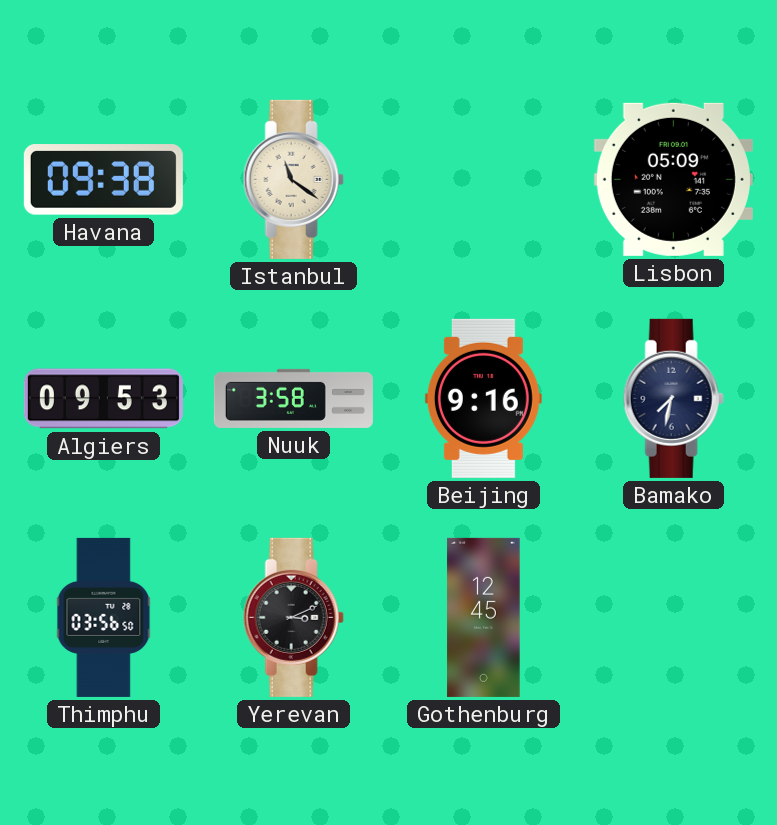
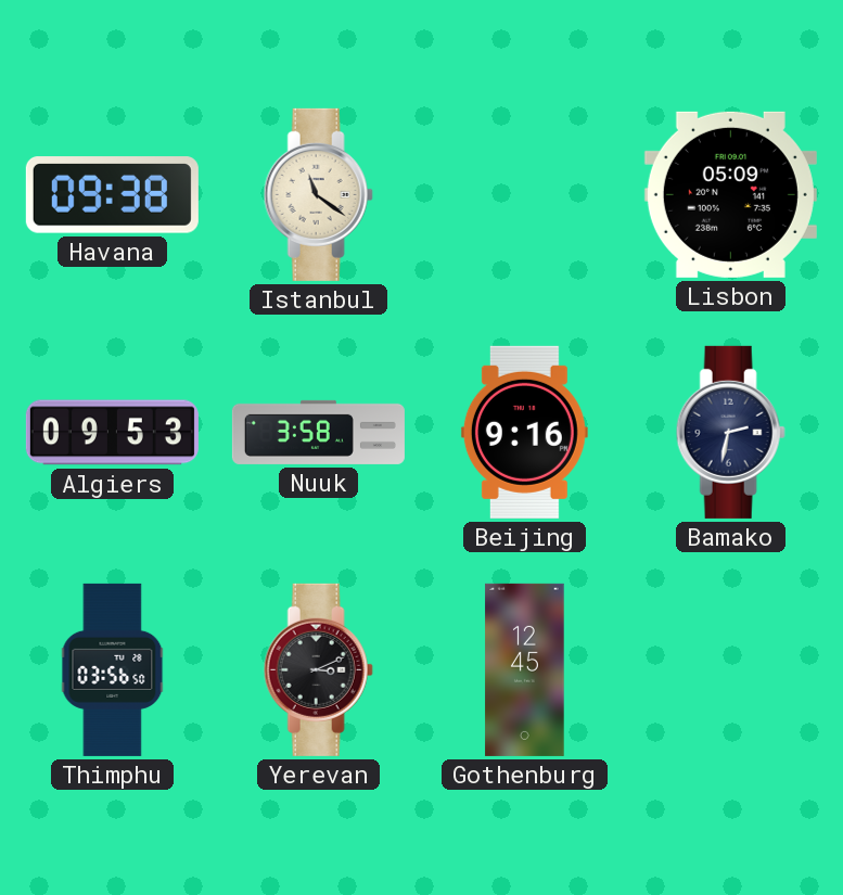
Bamako: 7:32 -> 2:32
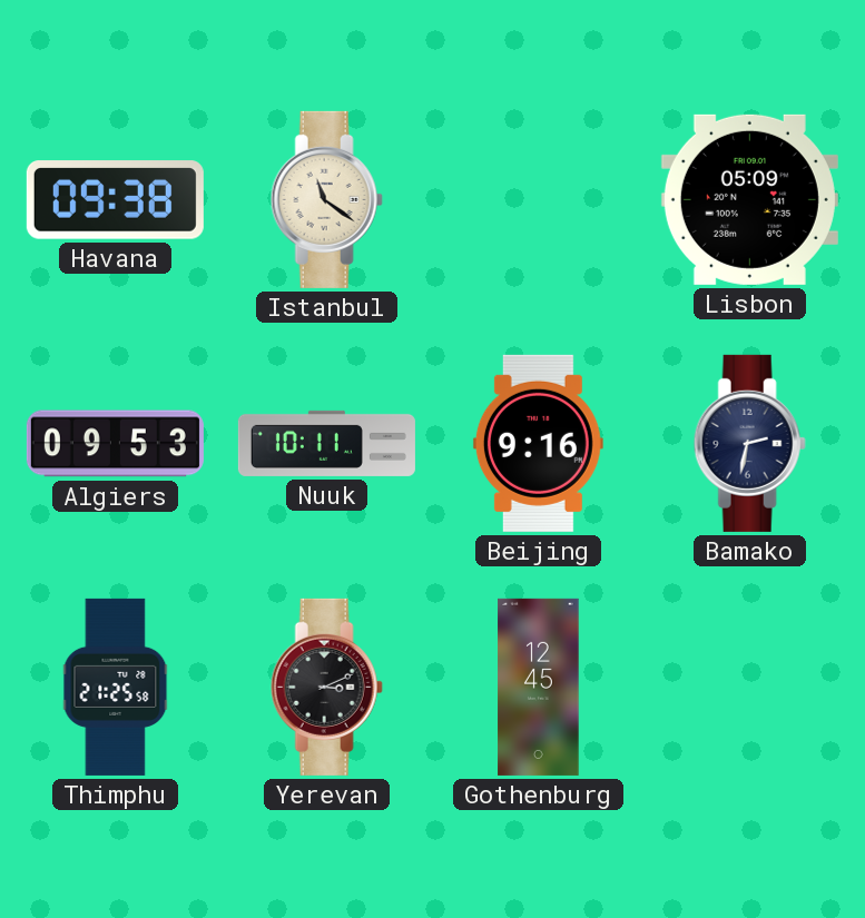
Nuuk: 3:58 -> 10:11
Thimphu: 03:56 -> 21:25
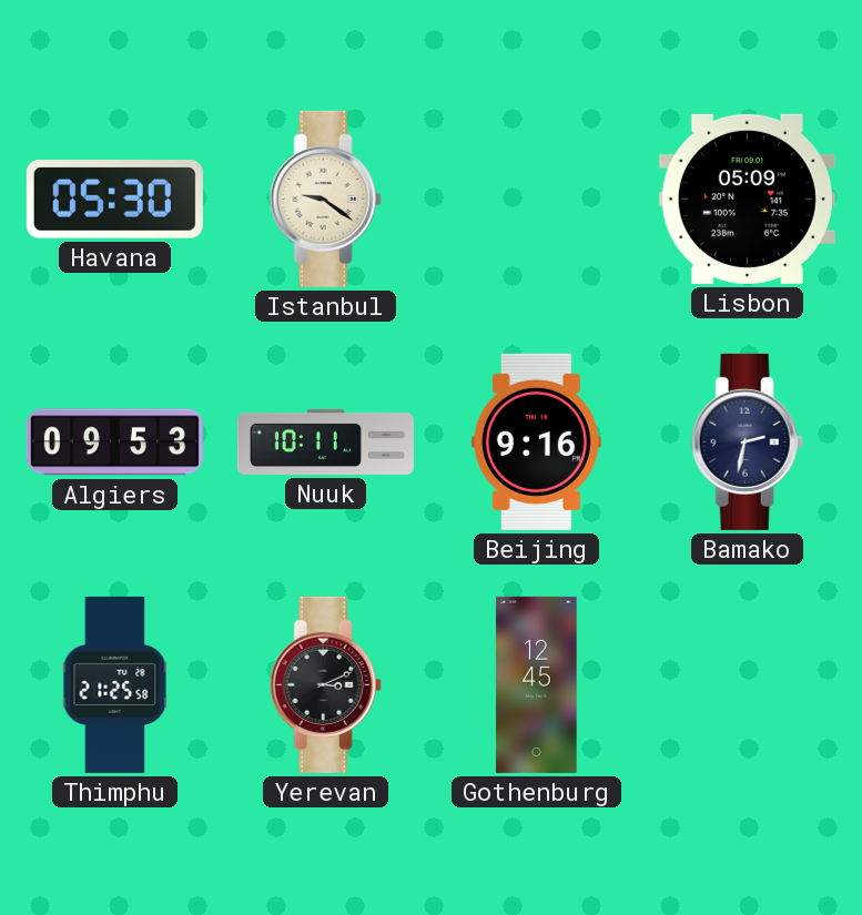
Havana: 09:38 -> 05:30
Istanbul: 11:21 -> 9:21
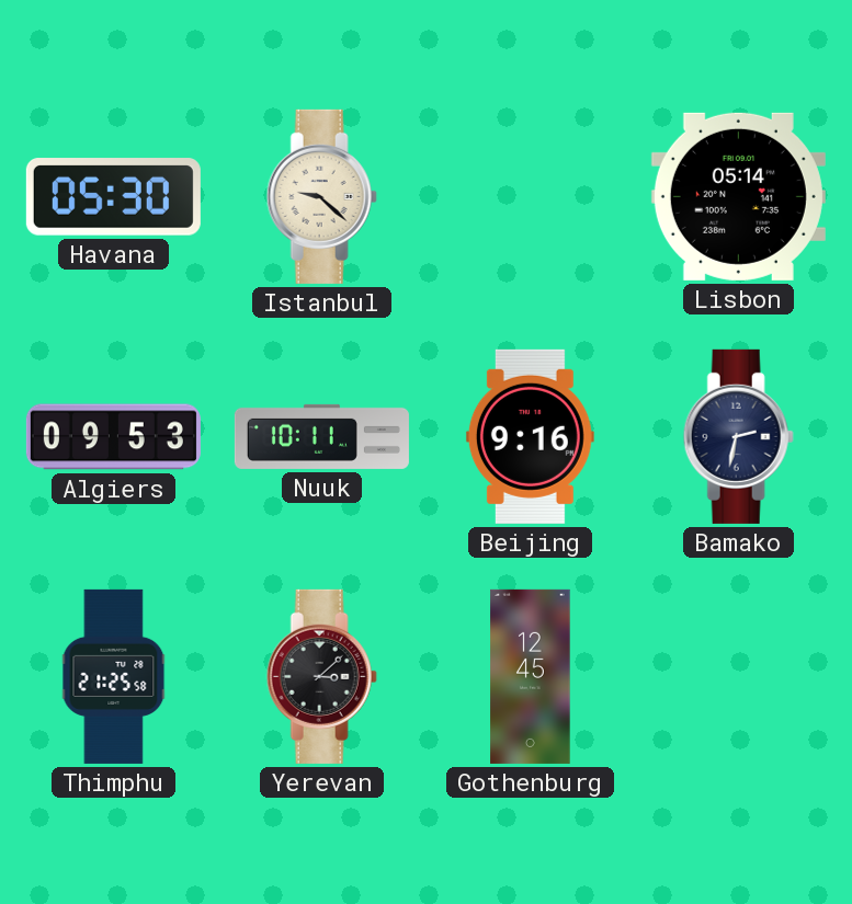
Istanbul: 9:21 -> 9:22
Lisbon: 05:09 -> 05:14
Yerevan: 3:11 -> 3:08
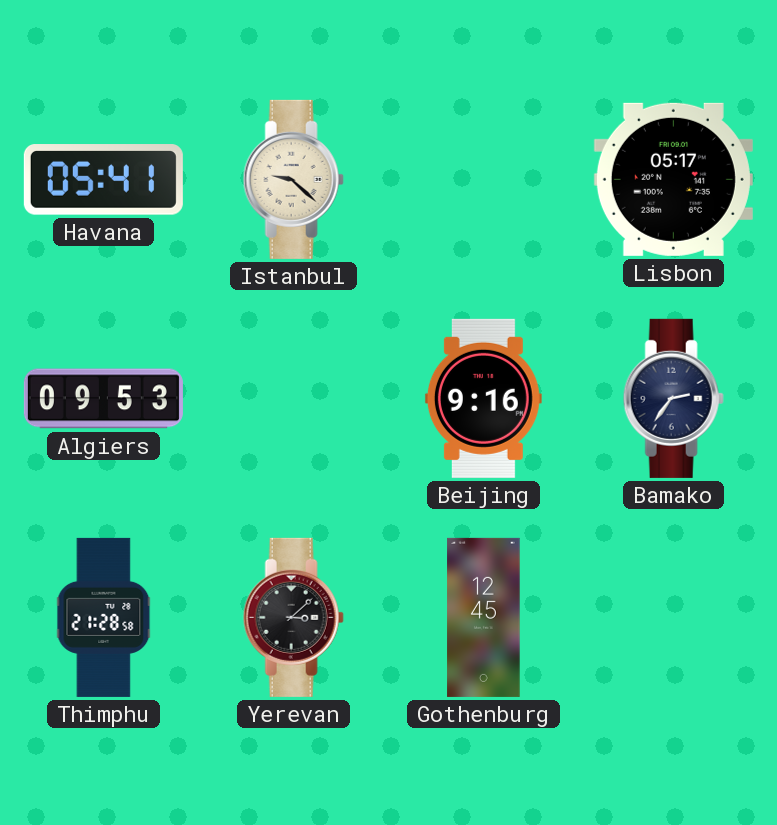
Havana: 05:30 -> 05:41
Lisbon: 05:14 -> 05:17
Nuuk: 10:11 -> none
Bamako: 2:32 -> 2:36
Thimphu: 21:25 -> 21:28
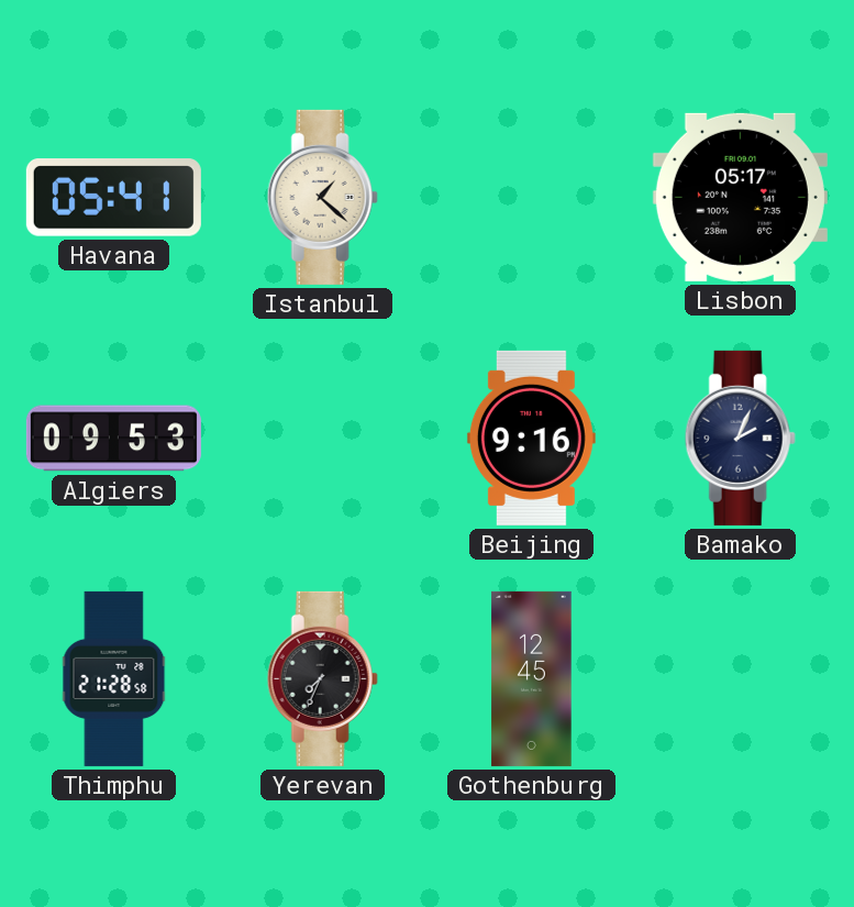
Istanbul: 9:22 -> 1:22
Bamako: 2:36 -> 2:04
Yerevan: 3:08 -> 7:34
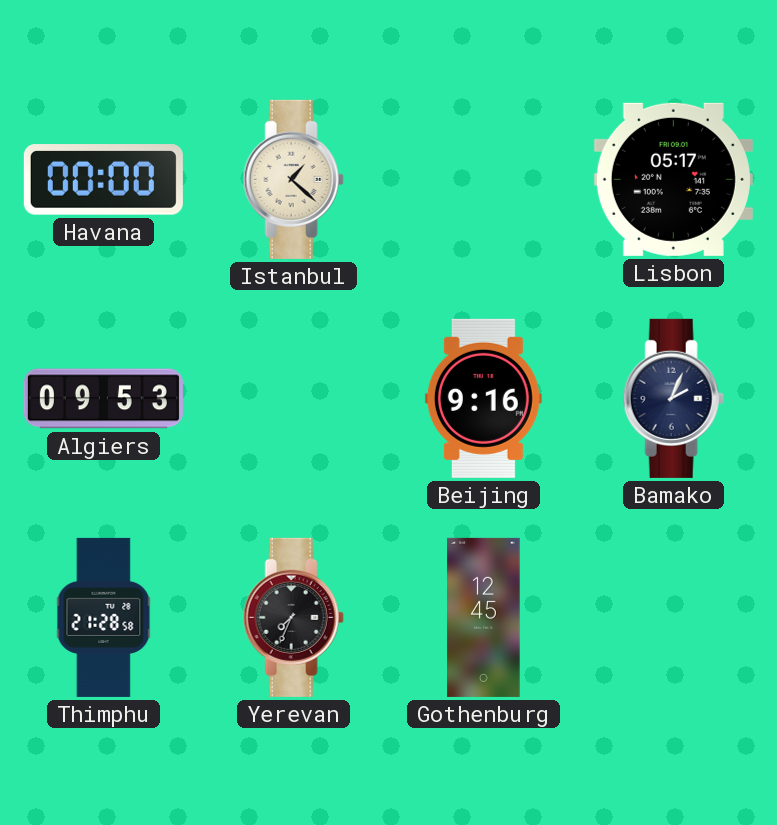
Havana: 05:41 -> 00:00
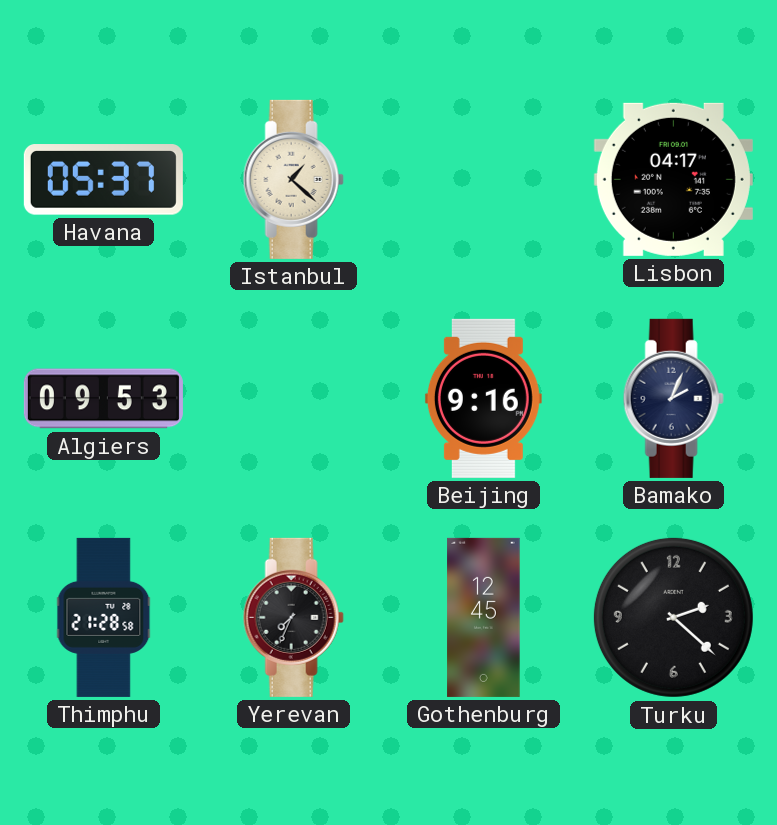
Havana: 00:00 -> 05:37
Lisbon: 05:17 -> 04:17
Turku: none -> 2:22
